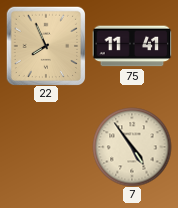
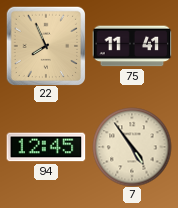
94: none -> 12:45
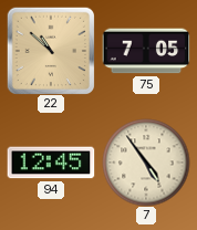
22: 7:56 -> 10:52
75: 11:41 -> 7:05
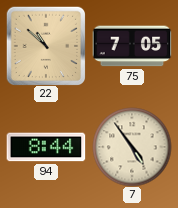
94: 12:45 -> 8:44
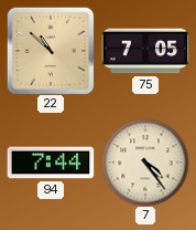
94: 8:44 -> 7:44
7: 4:54 -> 4:24
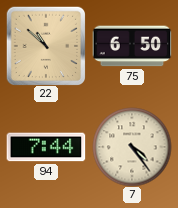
75: 7:05 -> 6:50
